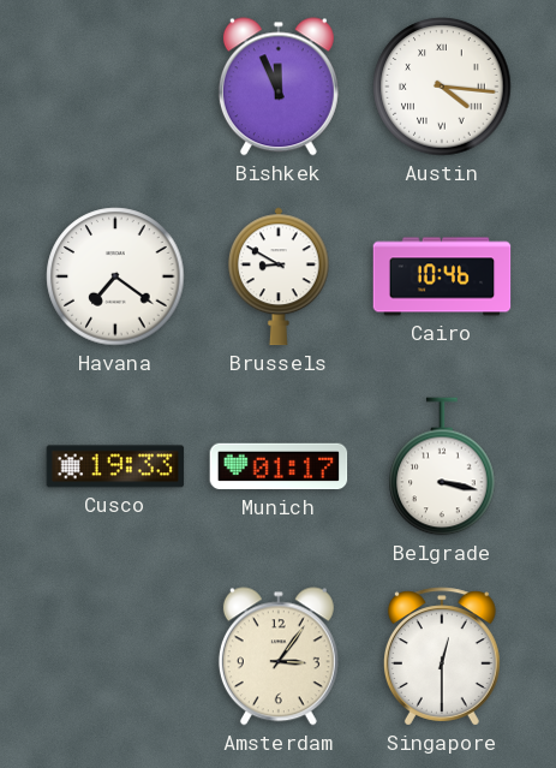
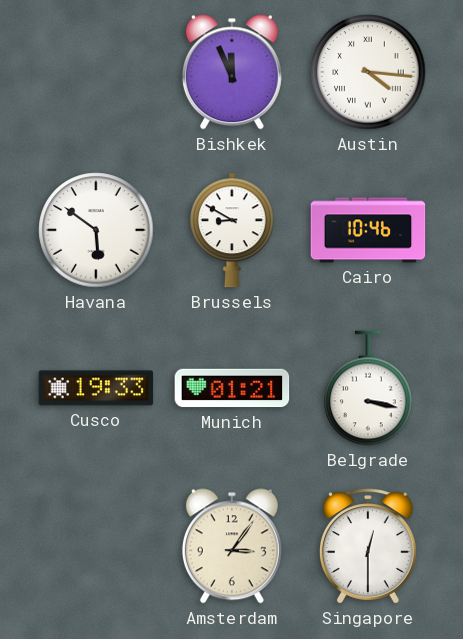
Havana: 7:21 -> 5:51
Munich: 01:17 -> 01:21
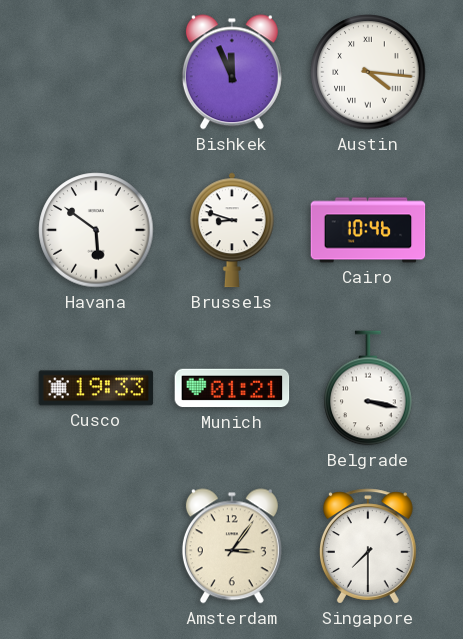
Brussels: 8:50 -> 8:48
Singapore: 12:30 -> 7:30
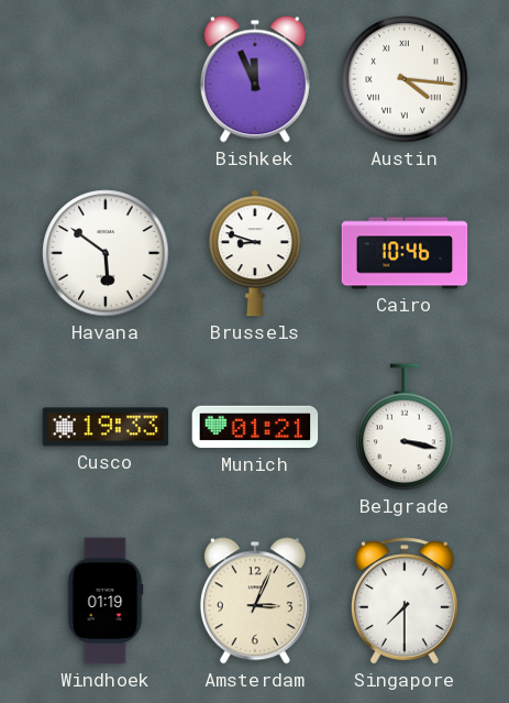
Windhoek: none -> 01:19
Amsterdam: 3:06 -> 3:04
